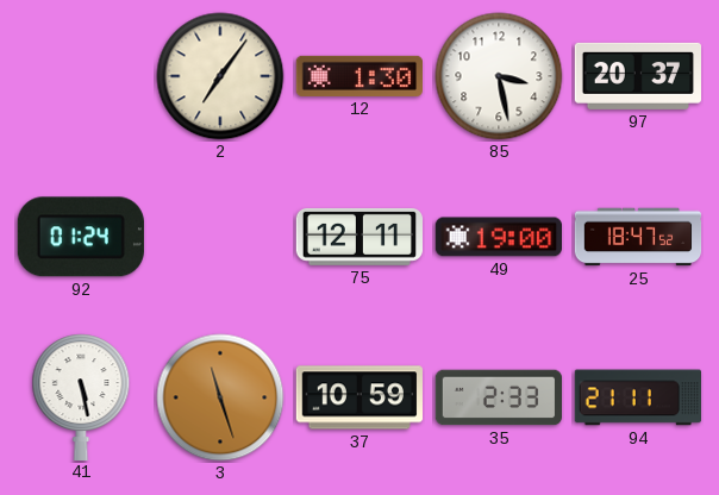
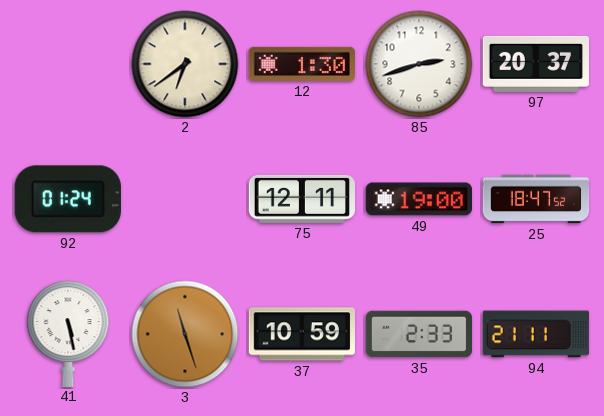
2: 7:06 -> 6:39
85: 3:28 -> 2:42
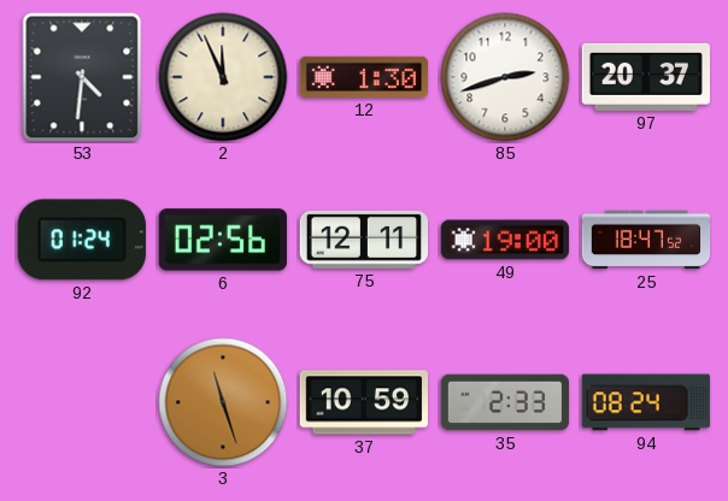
53: none -> 4:31
2: 6:39 -> 11:56
6: none -> 02:56
41: 5:28 -> none
94: 21:11 -> 08:24
